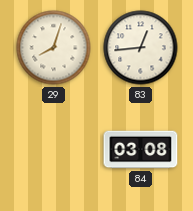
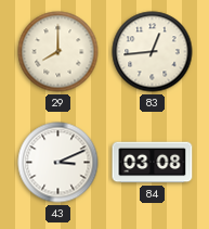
29: 8:03 -> 8:00
43: none -> 3:11
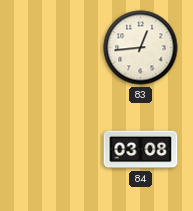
29: 8:00 -> none
43: 3:11 -> none
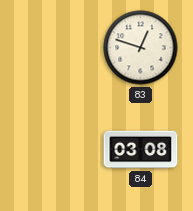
83: 12:44 -> 12:48
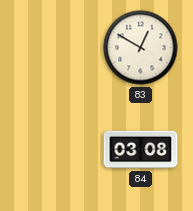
83: 12:48 -> 12:50
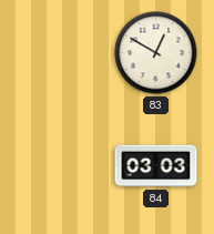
84: 03:08 -> 03:03
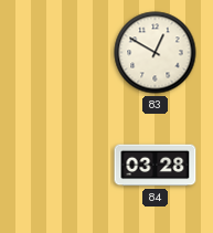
84: 03:03 -> 03:28
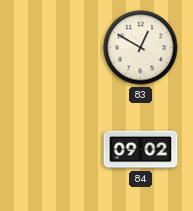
84: 03:28 -> 09:02
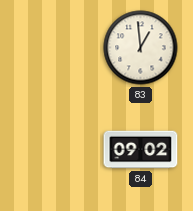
83: 12:50 -> 12:59
